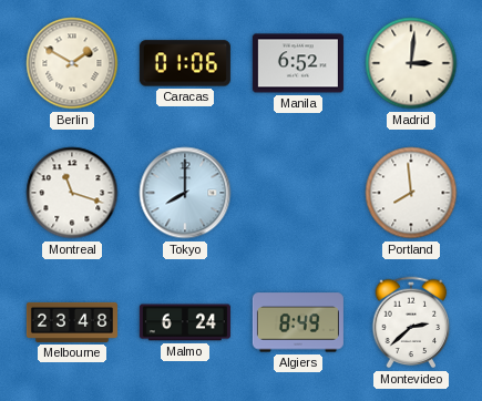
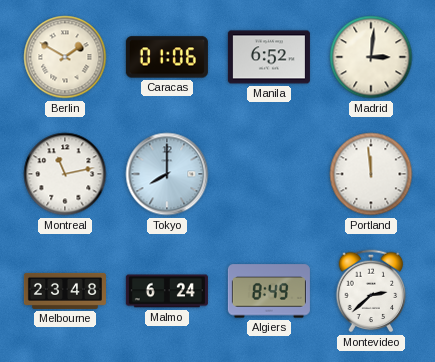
Montreal: 11:18 -> 11:13
Portland: 7:59 -> 11:59
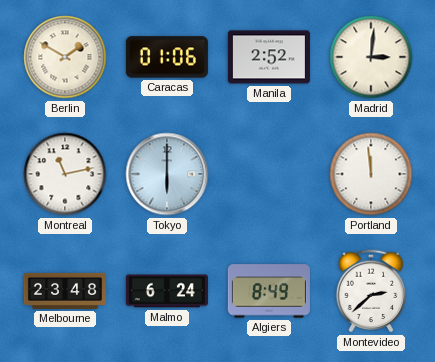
Manila: 6:52 -> 2:52
Tokyo: 8:00 -> 6:00
